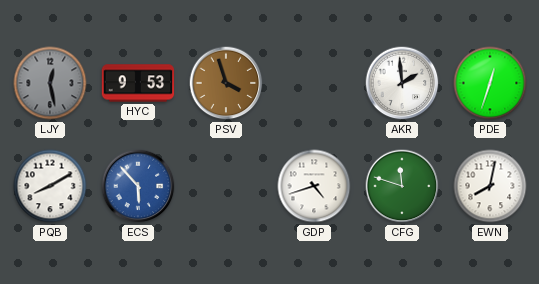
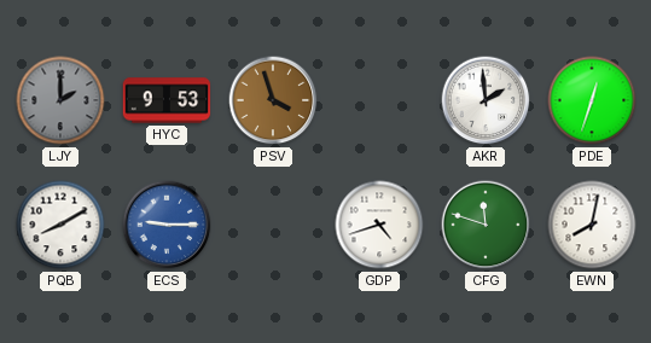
LJY: 12:28 -> 2:00
ECS: 5:53 -> 9:15
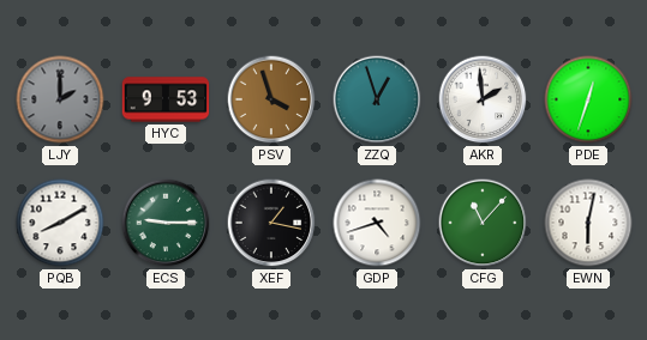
ZZQ: none -> 12:57
ECS dial: blue -> green
XEF: none -> 1:17
CFG: 11:48 -> 11:07
EWN: 8:02 -> 6:02
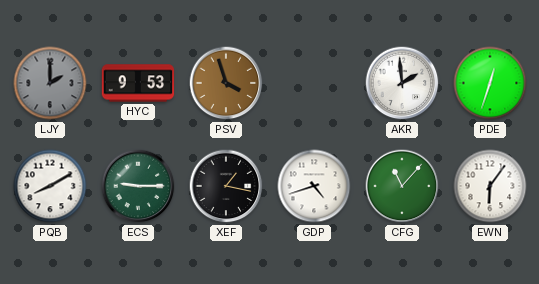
ZZQ: 12:57 -> none
EWN: 6:02 -> 6:06
